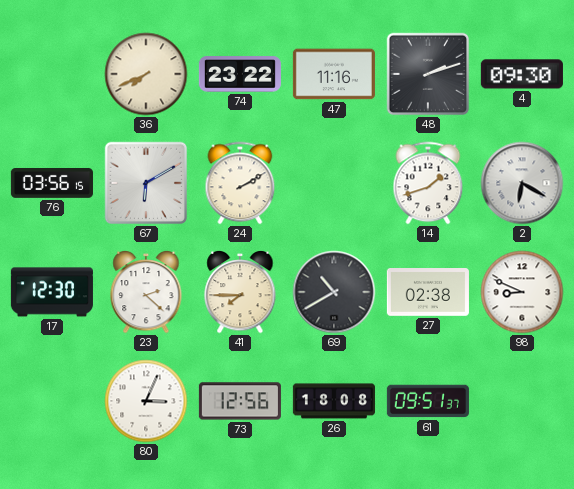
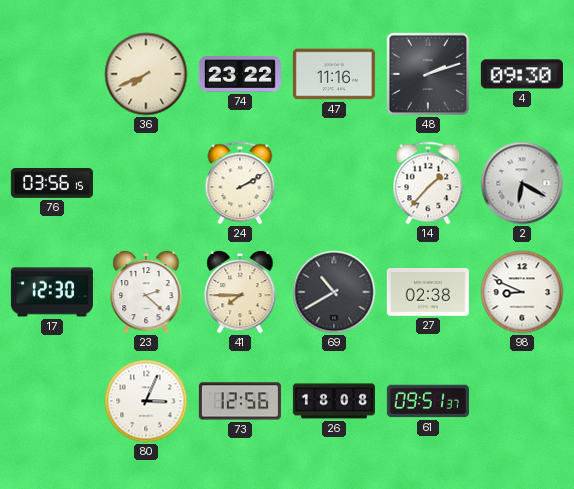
67: 6:10 -> none
14: 1:42 -> 1:37
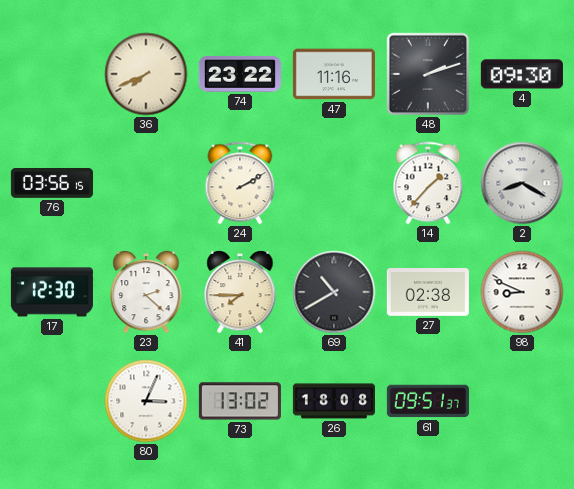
2: 6:20 -> 8:20
73: 12:56 -> 13:02
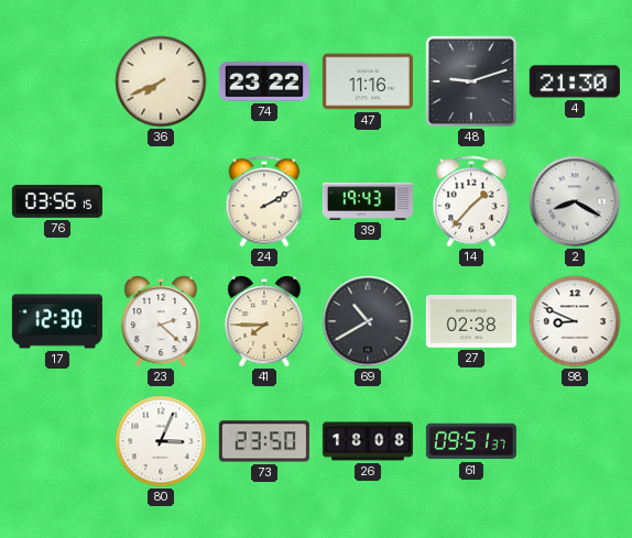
48: 2:12 -> 9:12
4: 09:30 -> 21:30
39: none -> 19:43
73: 13:02 -> 23:50
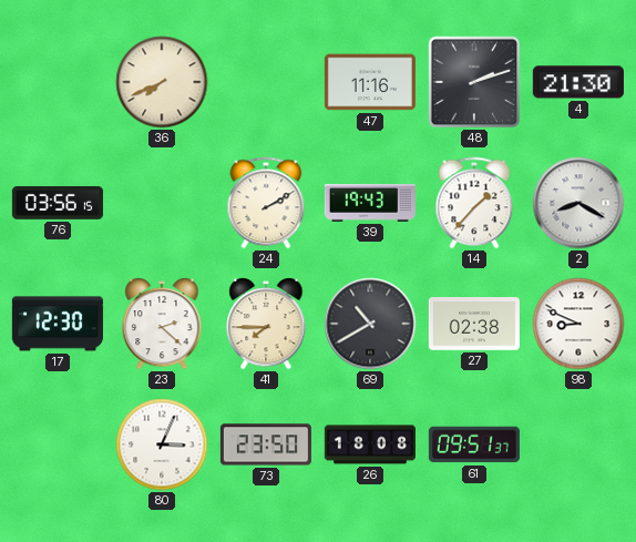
74: 23:22 -> none
48: 9:12 -> 2:12
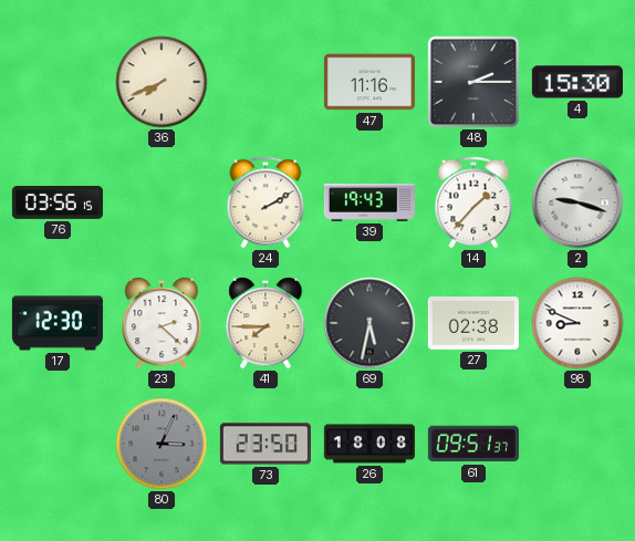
48: 2:12 -> 2:15
4: 21:30 -> 15:30
2: 8:20 -> 9:18
69: 10:40 -> 5:32
80 dial: white -> grey
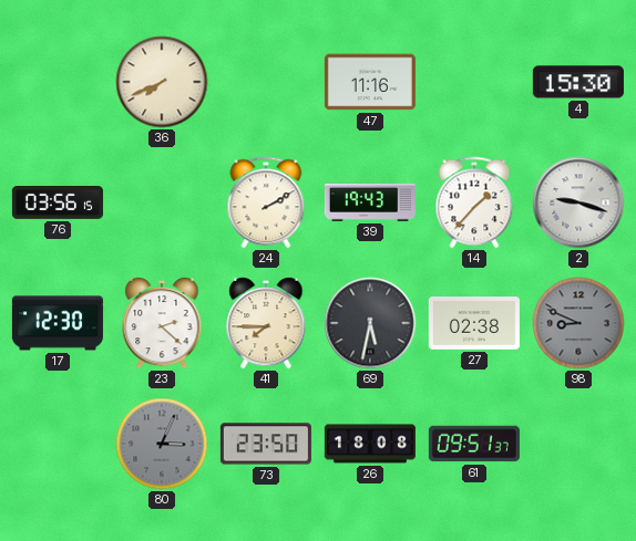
48: 2:15 -> none
98 dial: white -> grey
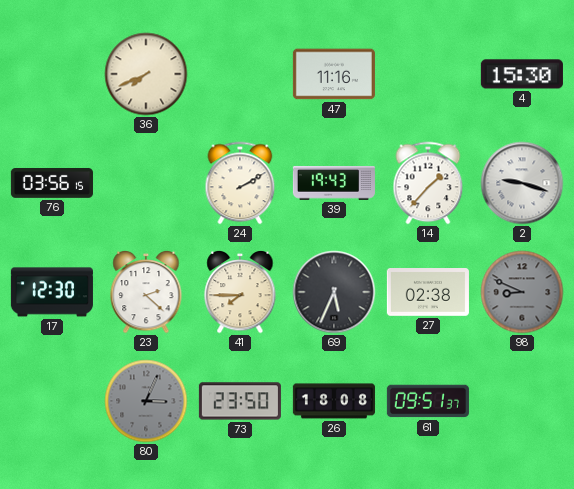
69: 5:32 -> 5:34
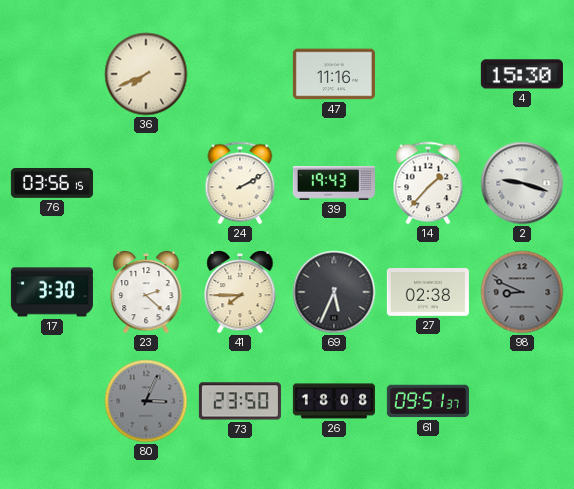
17: 12:30 -> 3:30
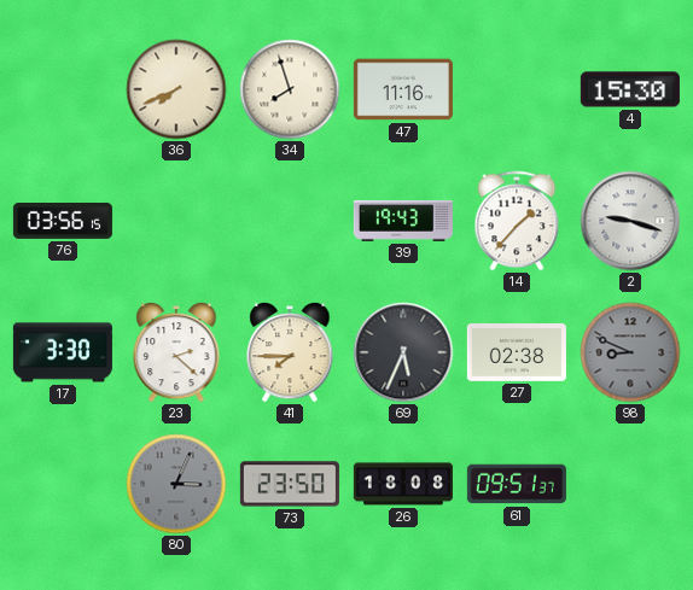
34: none -> 7:57
24: 2:10 -> none
